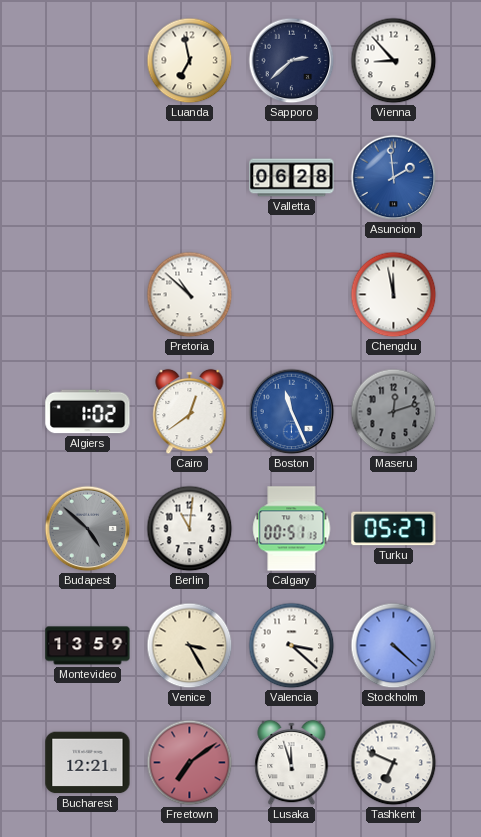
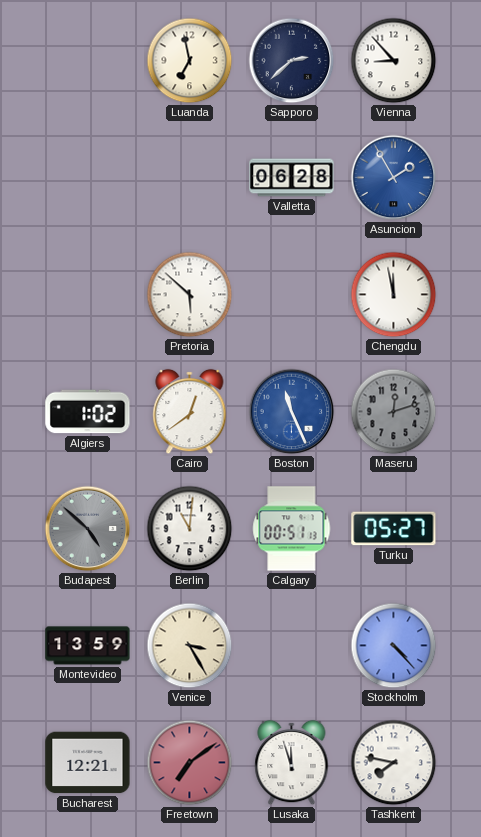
Asuncion: 1:59 -> 1:55
Pretoria: 10:52 -> 5:52
Valencia: 3:22 -> none
Stockholm: 4:22 -> 4:23
Tashkent: 6:49 -> 7:47
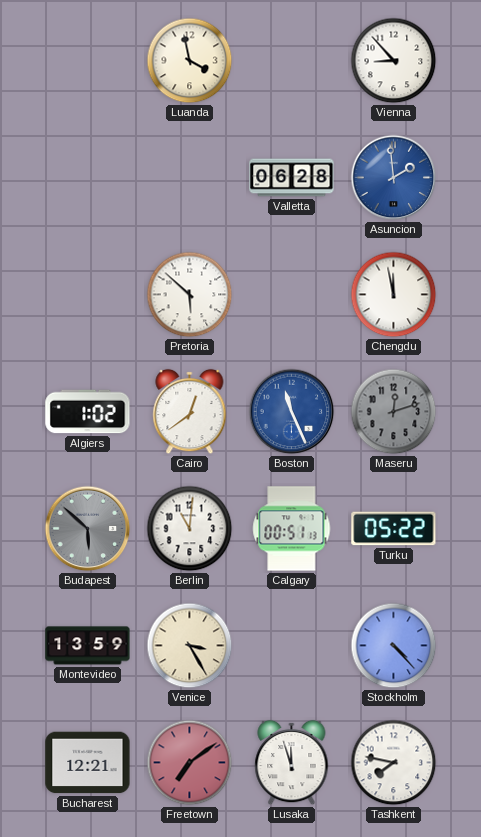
Luanda: 6:58 -> 3:58
Sapporo: 2:38 -> none
Asuncion: 1:55 -> 1:59
Budapest: 4:52 -> 5:52
Turku: 05:27 -> 05:22
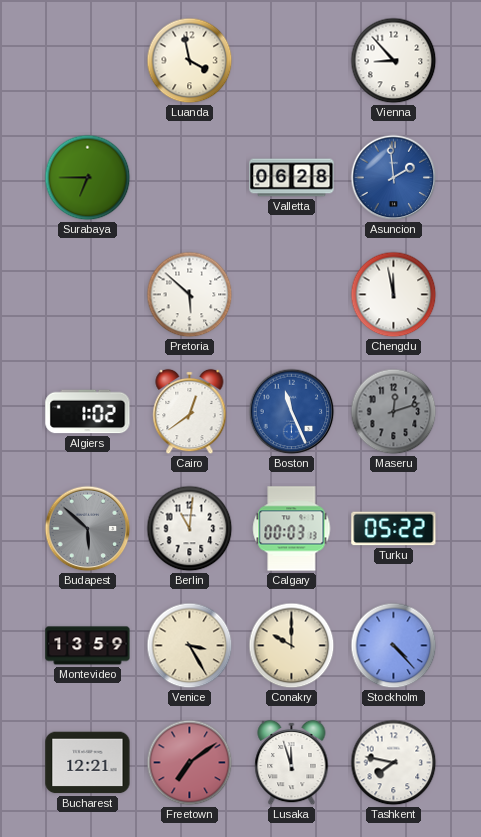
Surabaya: none -> 6:45
Calgary: 00:51 -> 00:03
Conakry: none -> 10:00
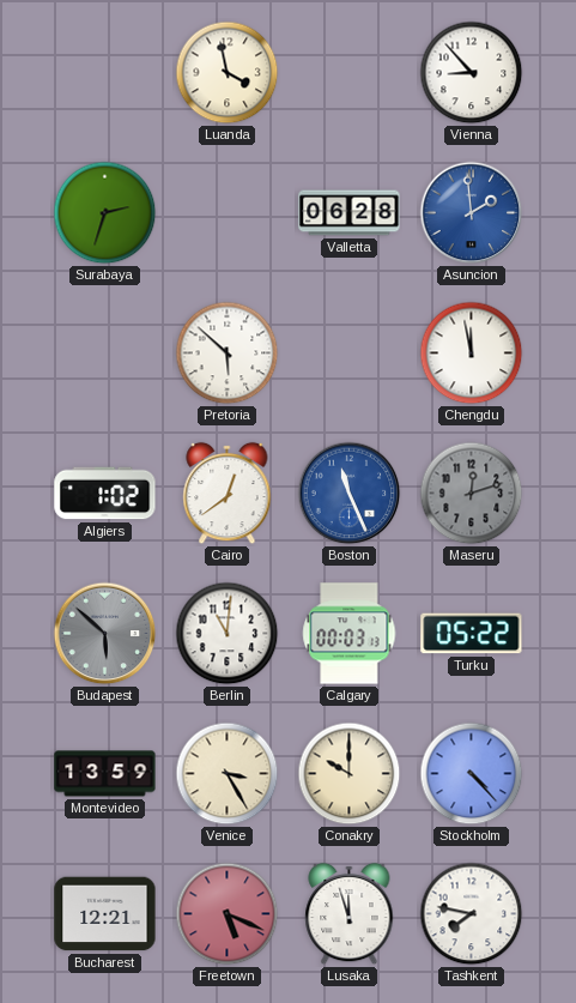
Surabaya: 6:45 -> 2:33
Freetown: 7:09 -> 5:19
